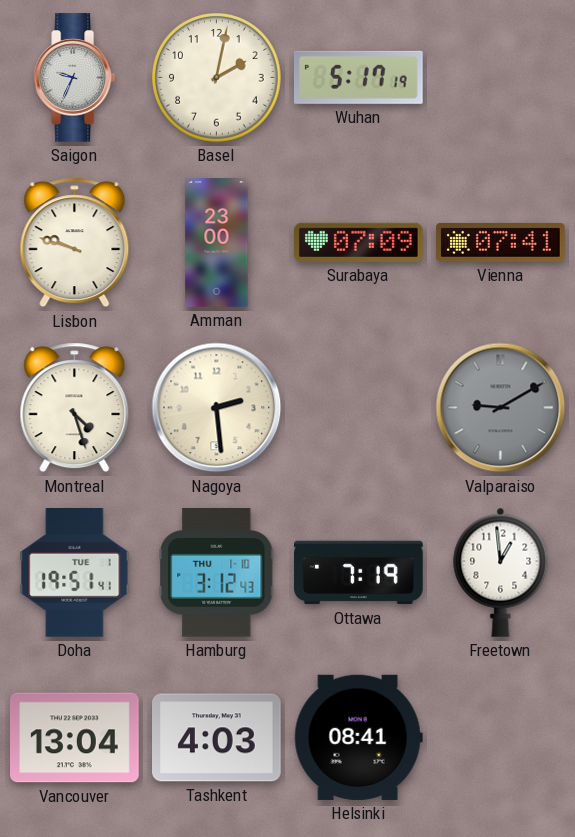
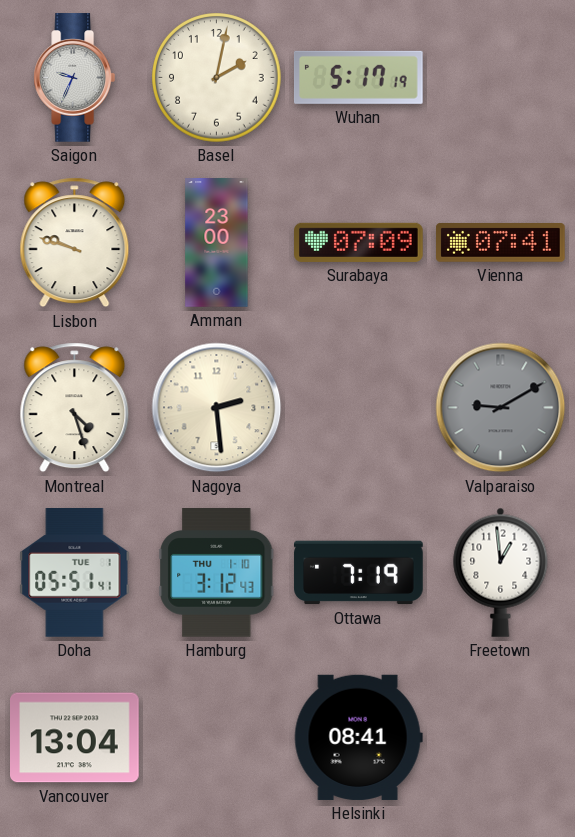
Doha: 19:51 -> 05:51
Tashkent: 4:03 -> none
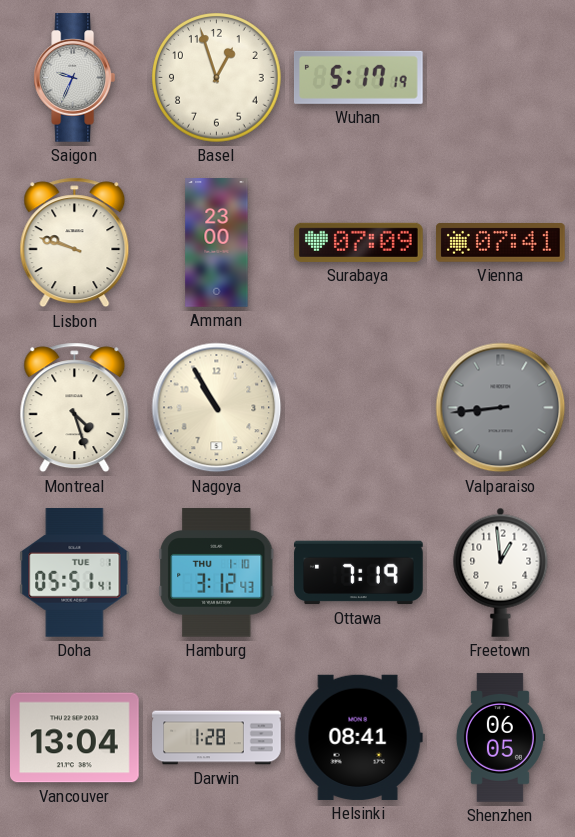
Basel: 2:02 -> 12:57
Nagoya: 2:29 -> 10:55
Valparaiso: 9:10 -> 8:44
Darwin: none -> 1:28
Shenzhen: none -> 06:05
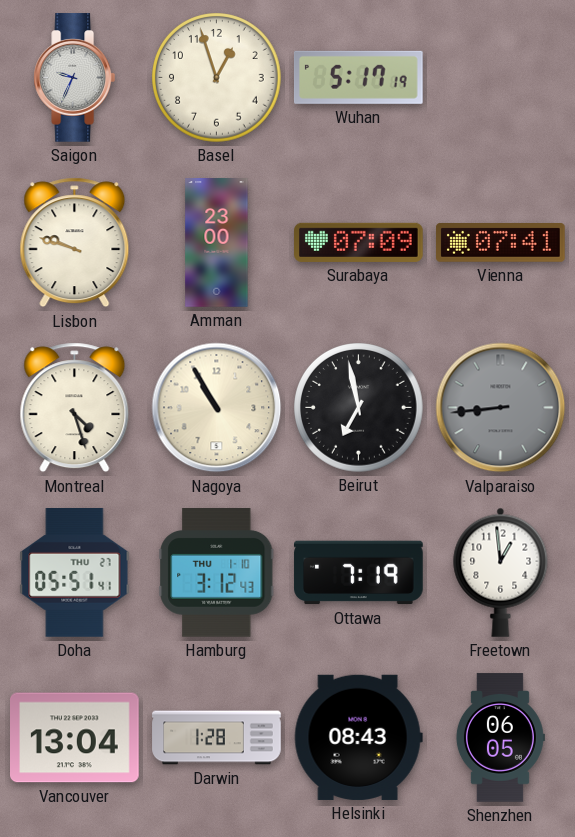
Beirut: none -> 6:58
Doha date: TUE 1 -> THU 27
Helsinki: 08:41 -> 08:43
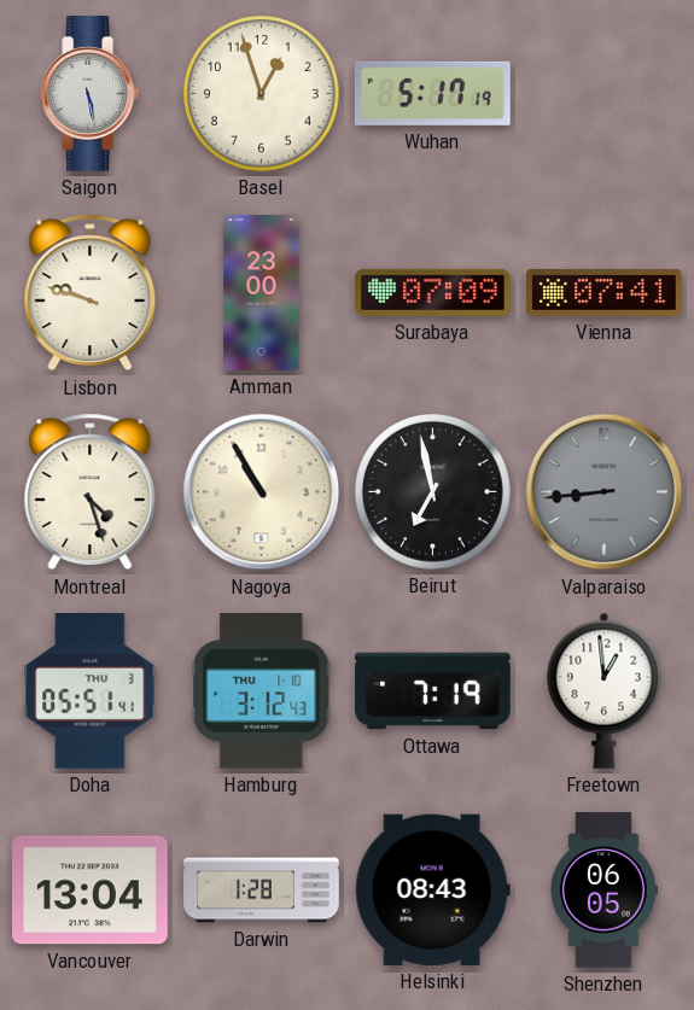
Saigon: 9:34 -> 5:28
Doha date: THU 27 -> THU 3
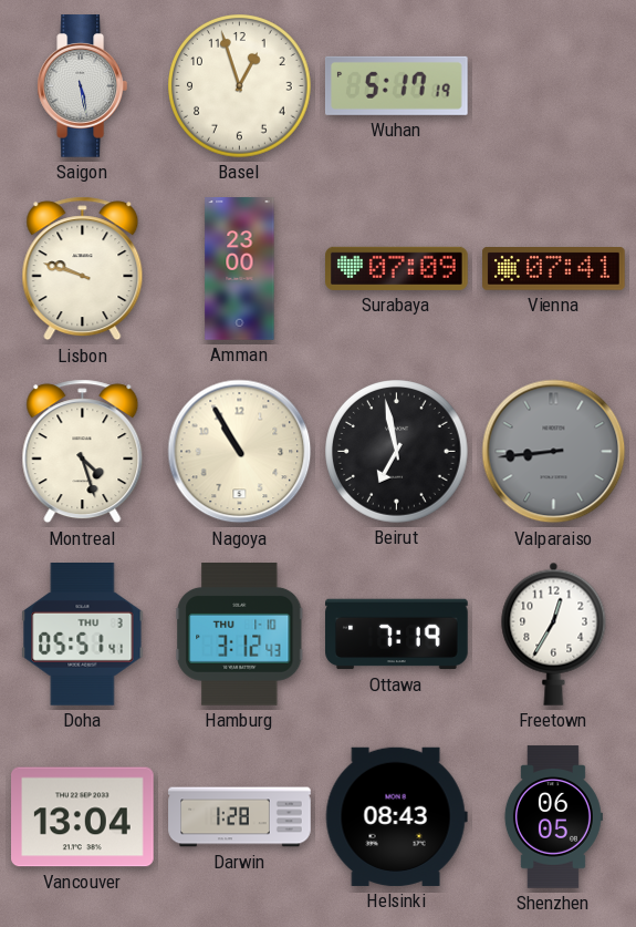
Freetown: 12:59 -> 12:35
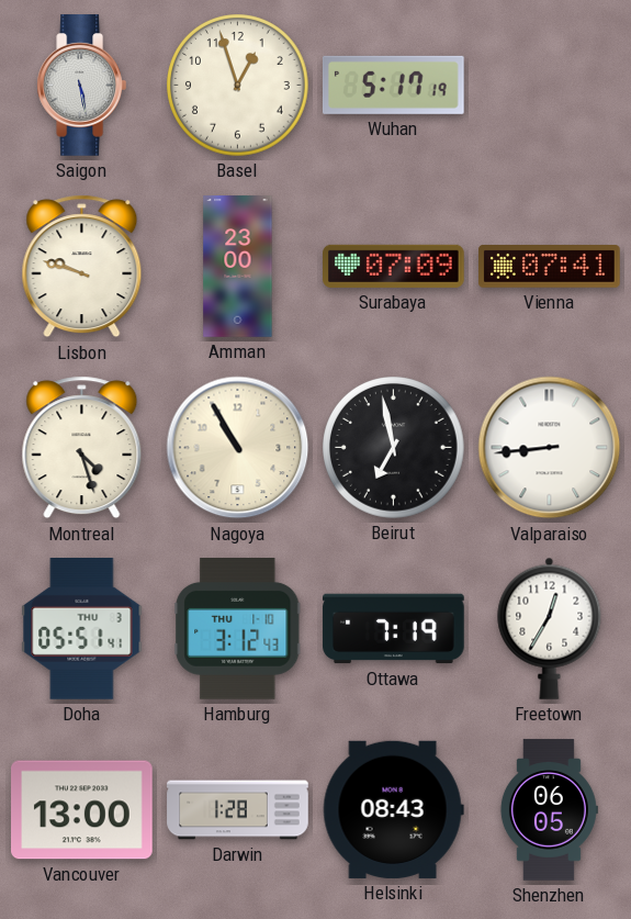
Valparaiso dial: grey -> white
Vancouver: 13:04 -> 13:00
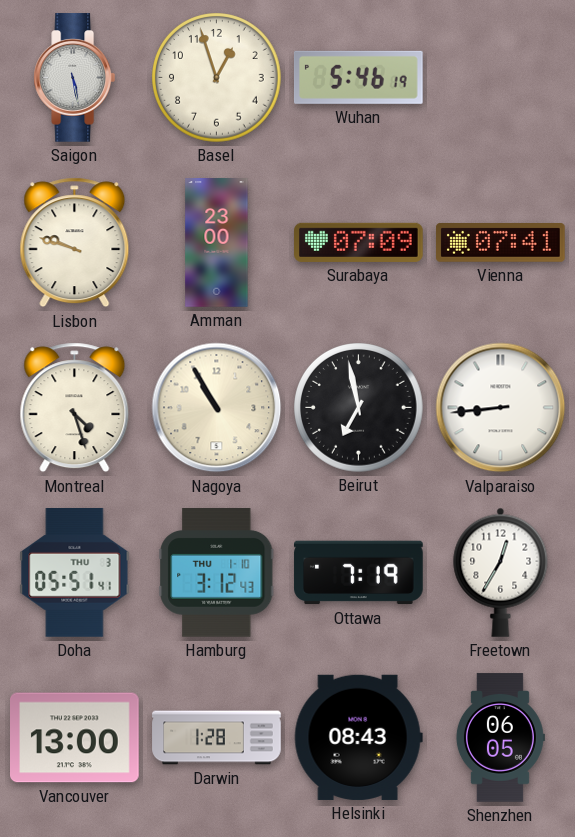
Wuhan: 5:17 -> 5:46
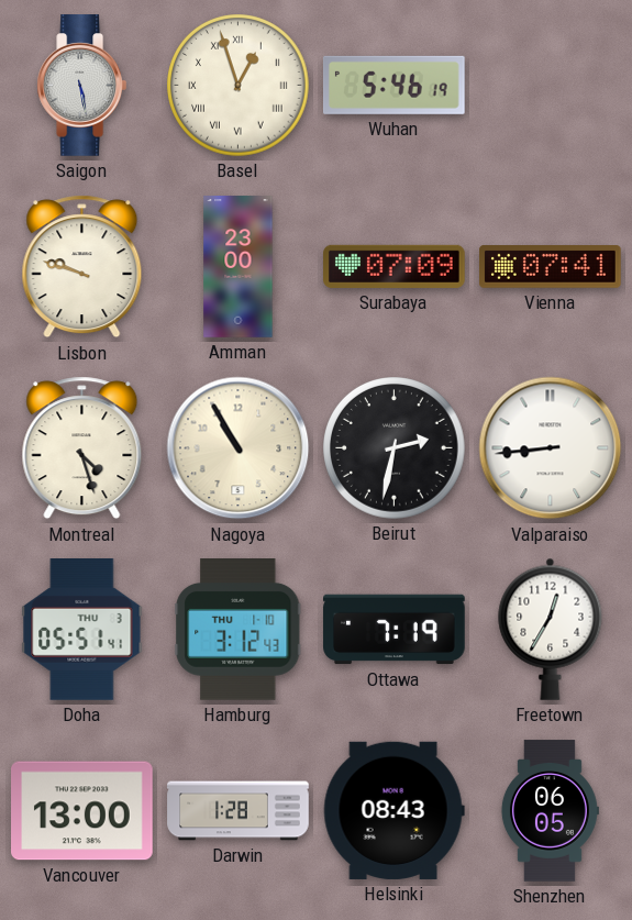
Basel numerals: Arabic -> Roman
Beirut: 6:58 -> 2:32
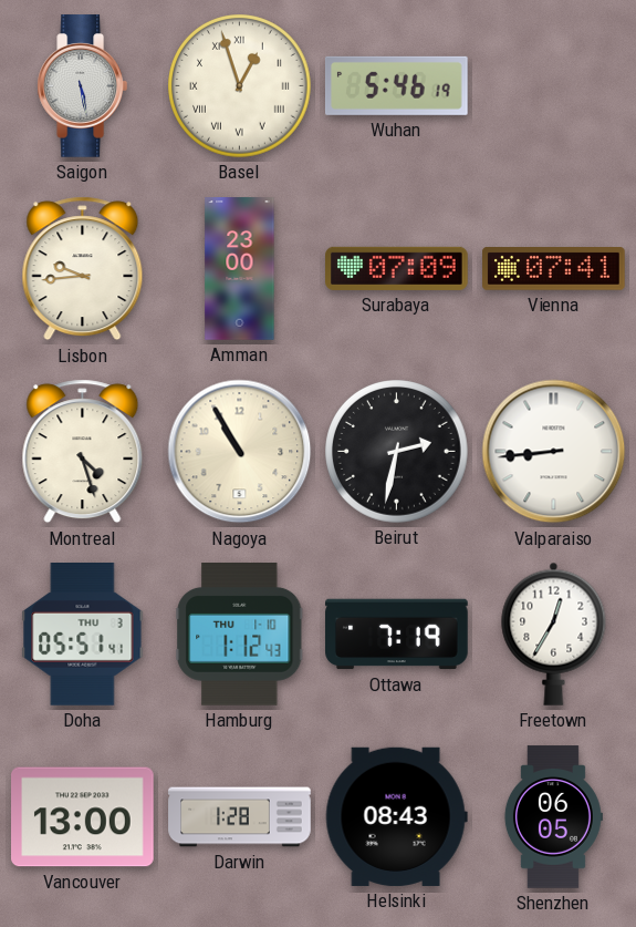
Lisbon: 9:48 -> 9:44
Hamburg: 3:12 -> 1:12
